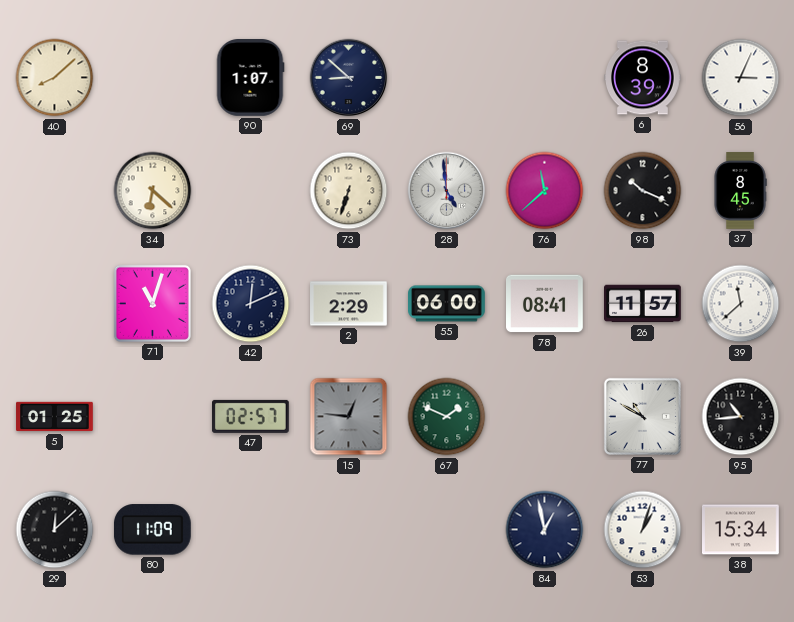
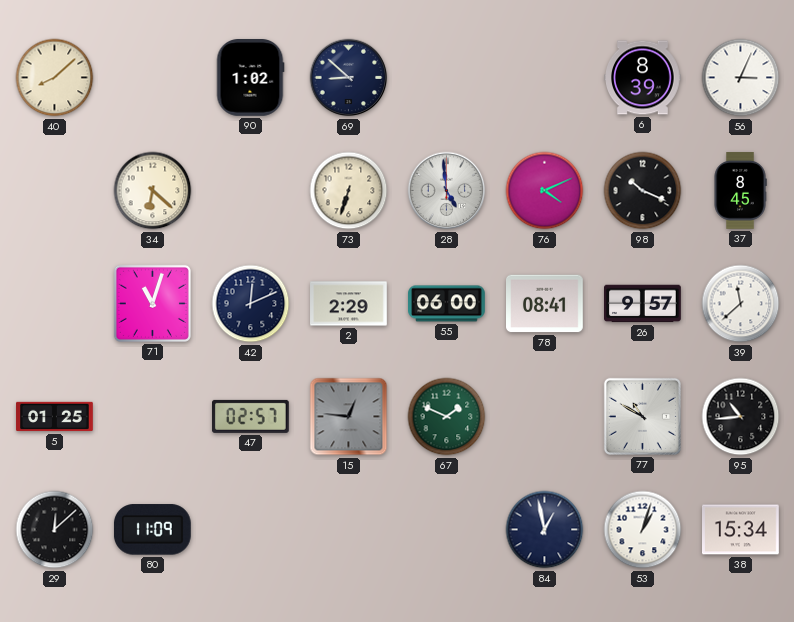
90: 1:07 -> 1:02
76: 11:38 -> 4:11
26: 11:57 -> 9:57
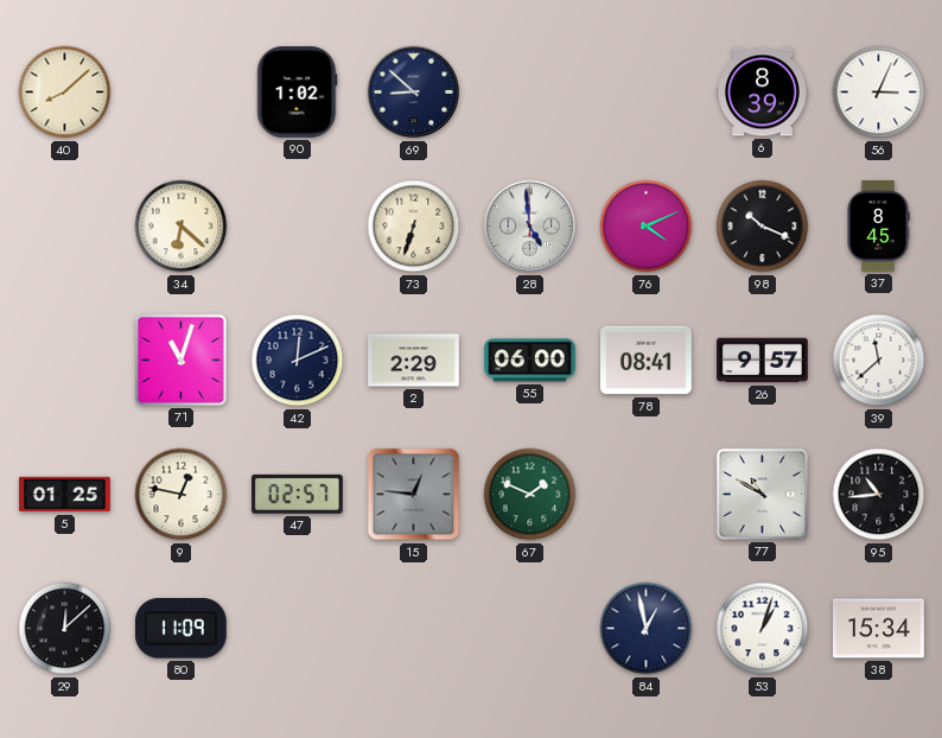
9: none -> 12:47
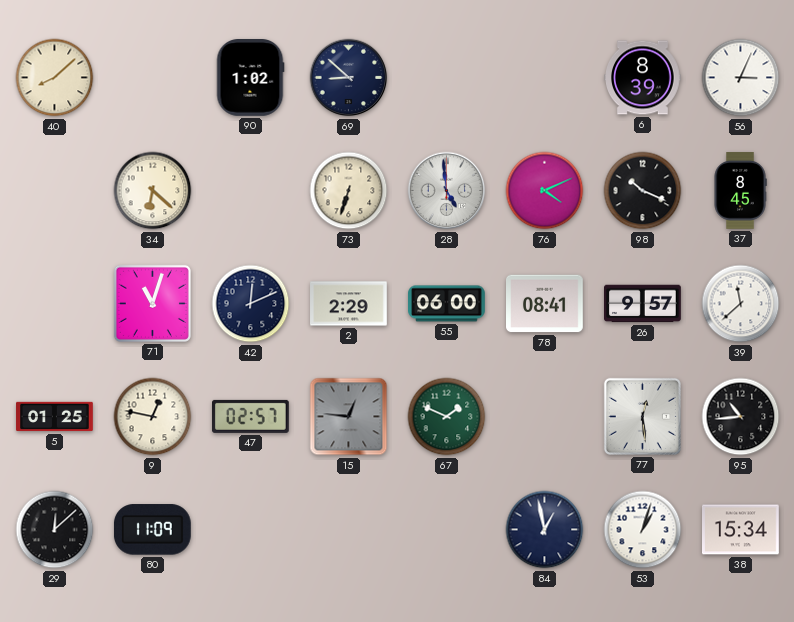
77: 10:50 -> 12:29
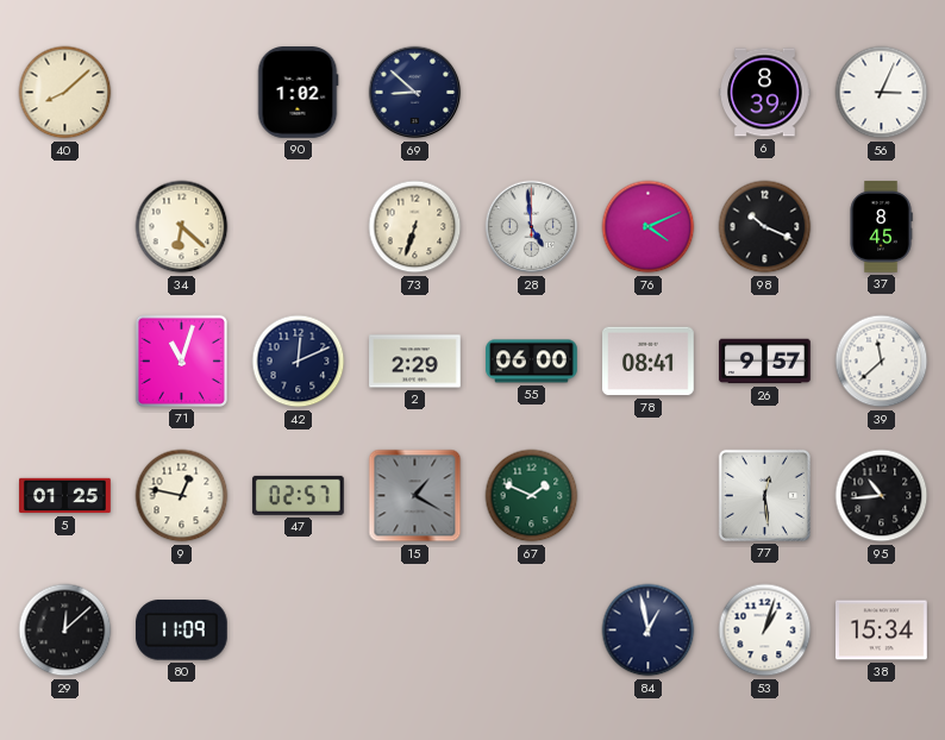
15: 12:46 -> 1:20
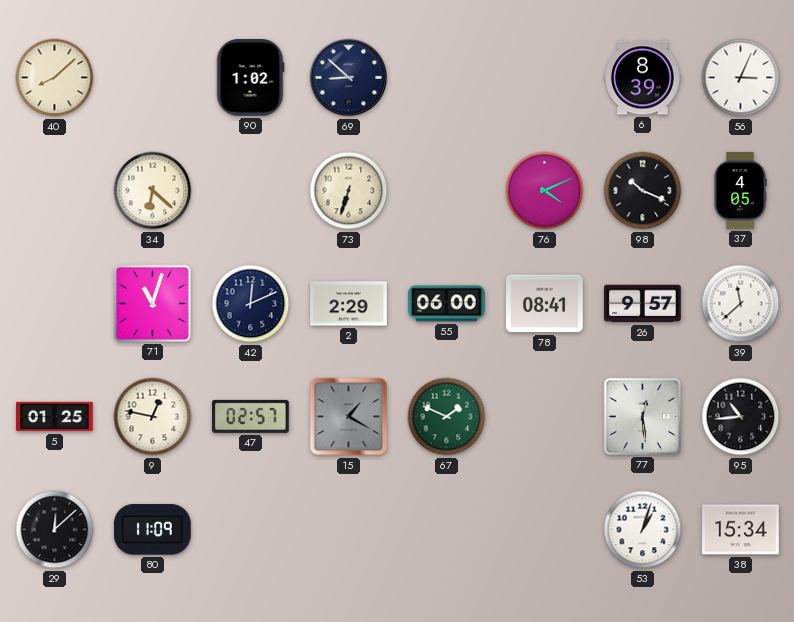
28: 4:59 -> none
37: 8:45 -> 4:05
84: 12:58 -> none
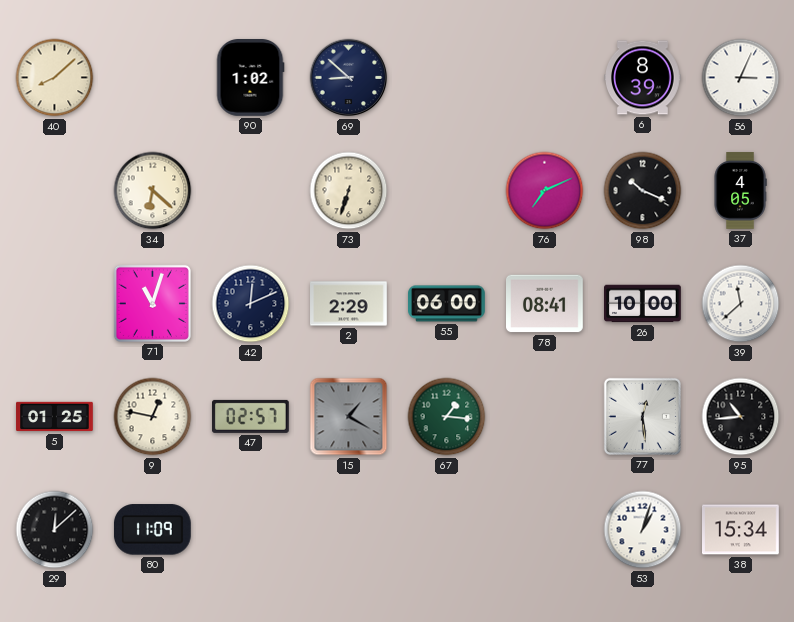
76: 4:11 -> 7:11
26: 9:57 -> 10:00
67: 1:49 -> 1:16
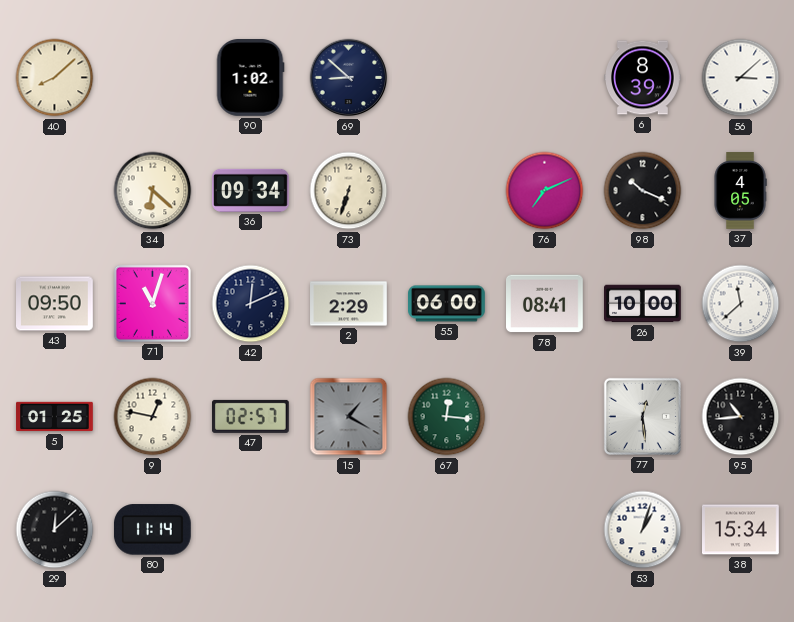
56: 3:04 -> 3:08
36: none -> 09:34
43: none -> 09:50
67: 1:16 -> 12:16
80: 11:09 -> 11:14
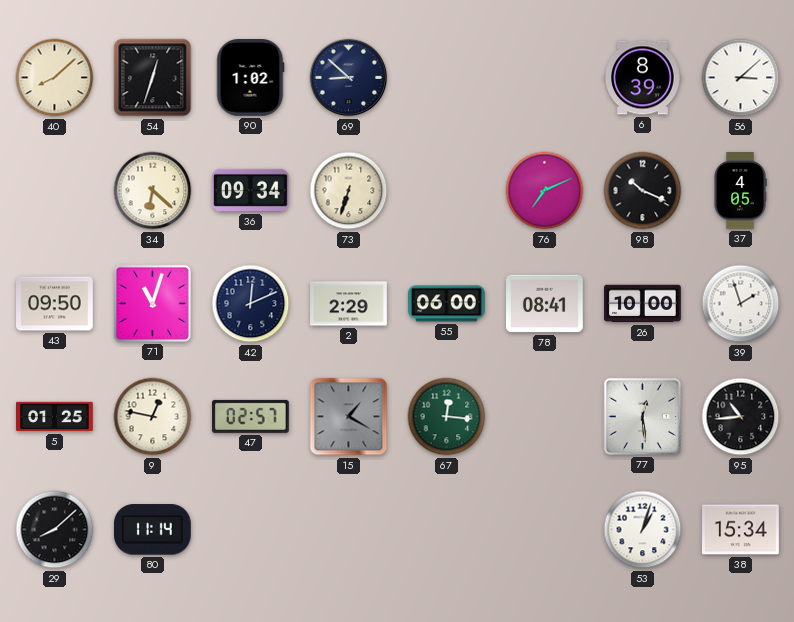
54: none -> 12:33
39: 11:38 -> 1:57
29: 12:08 -> 8:08
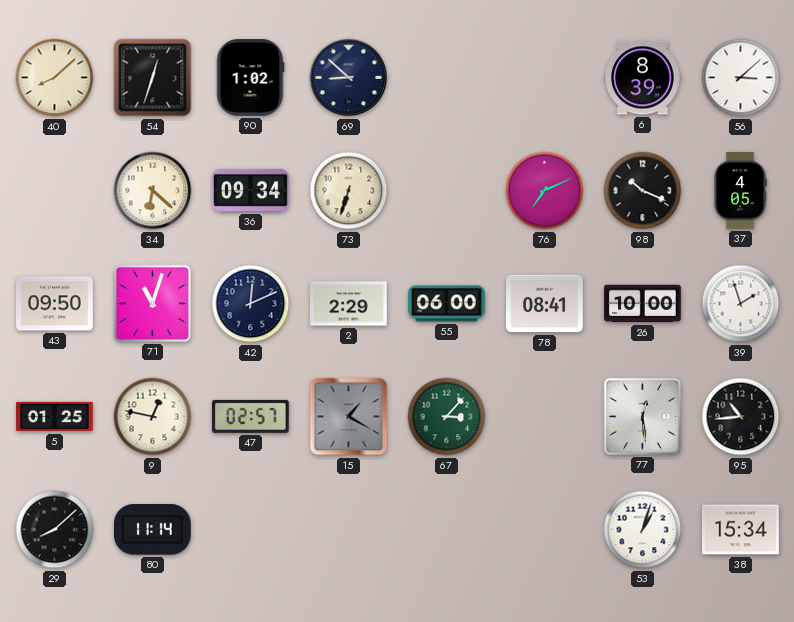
67: 12:16 -> 3:07
